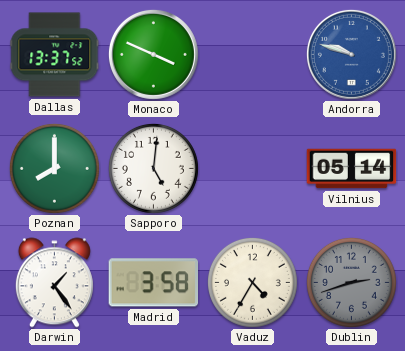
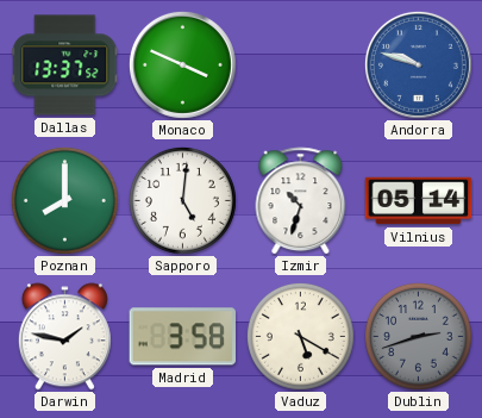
Izmir: none -> 10:33
Darwin: 1:24 -> 1:47
Vaduz: 4:35 -> 5:20
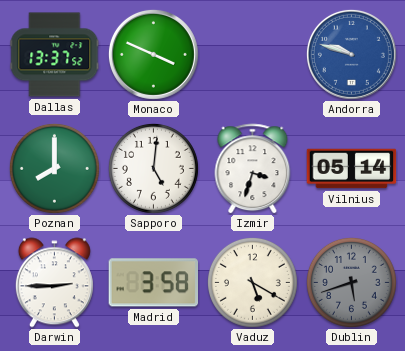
Izmir: 10:33 -> 3:33
Darwin: 1:47 -> 2:45
Dublin: 2:42 -> 5:42
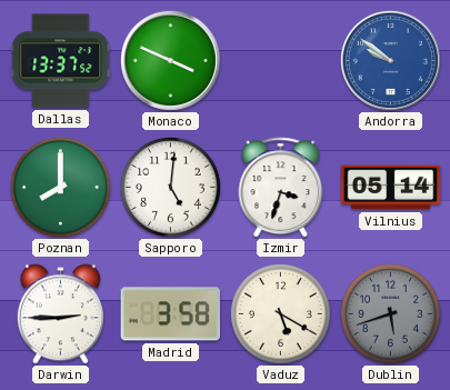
Andorra: 9:48 -> 9:51
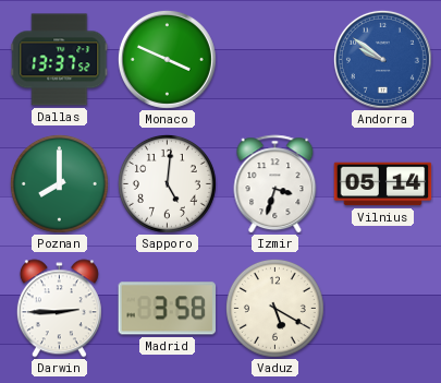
Dublin: 5:42 -> none
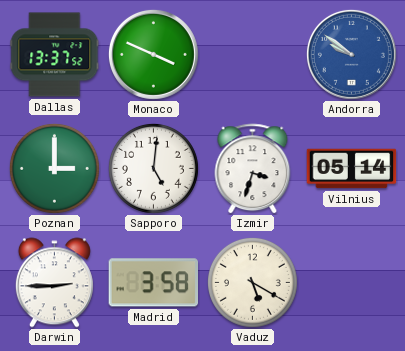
Poznan: 8:00 -> 3:00
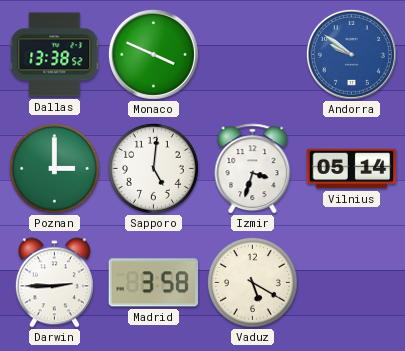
Dallas: 13:37 -> 13:38
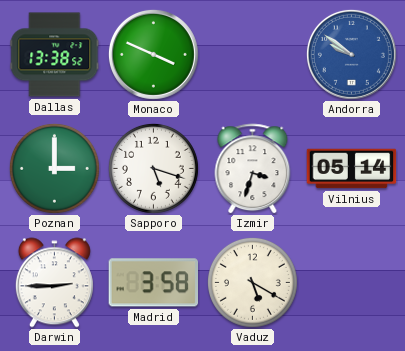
Sapporo: 5:01 -> 5:18
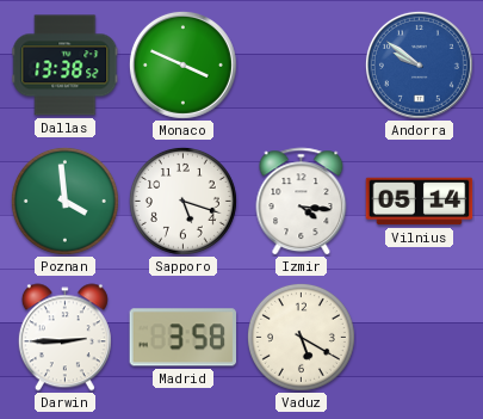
Poznan: 3:00 -> 3:59
Izmir: 3:33 -> 4:16
